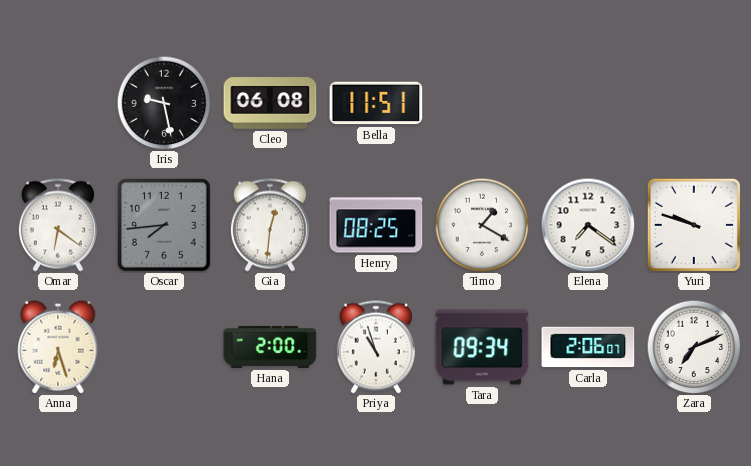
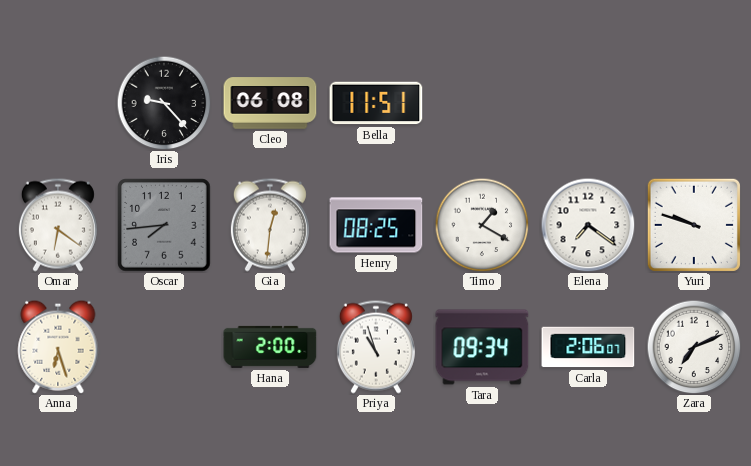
Iris: 9:28 -> 9:23
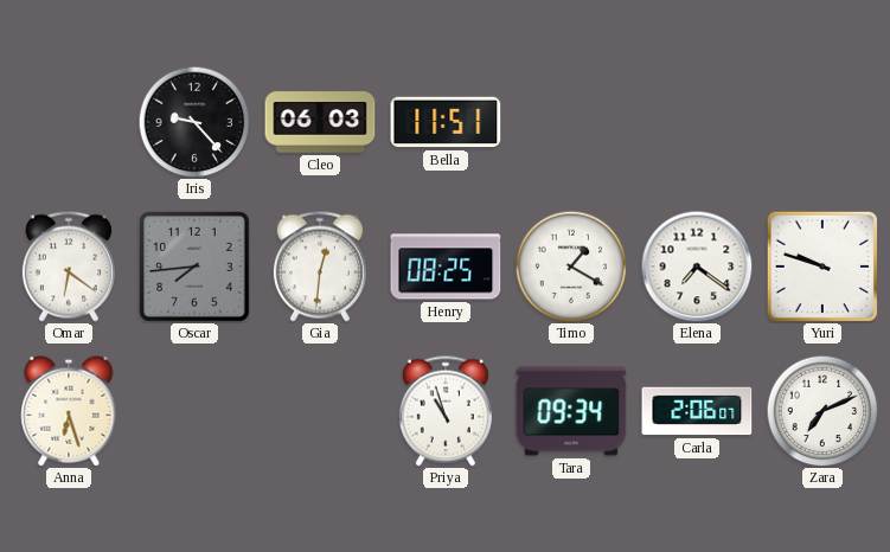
Cleo: 06:08 -> 06:03
Hana: 2:00 -> none
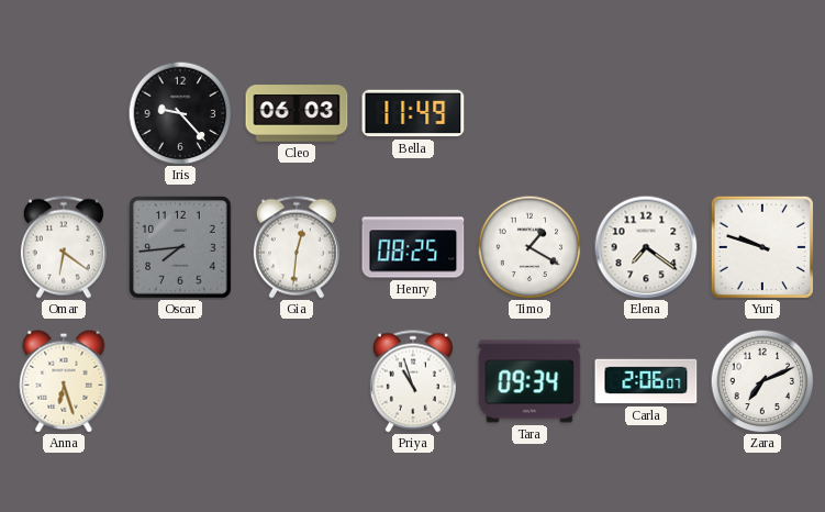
Bella: 11:51 -> 11:49
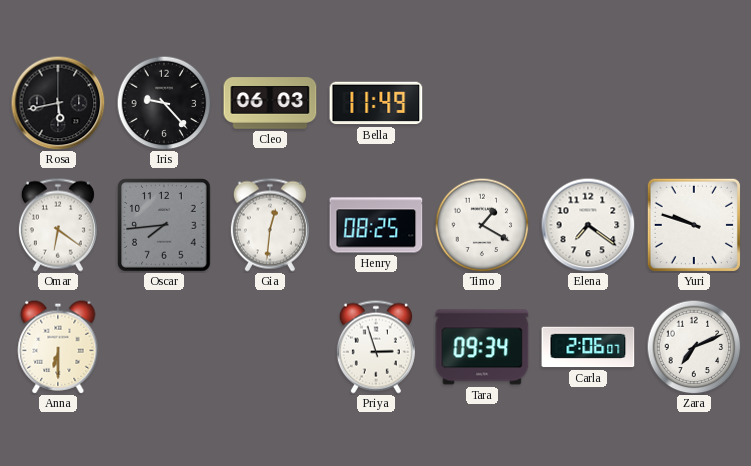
Rosa: none -> 5:43
Anna: 6:27 -> 6:30
Priya: 10:57 -> 2:57
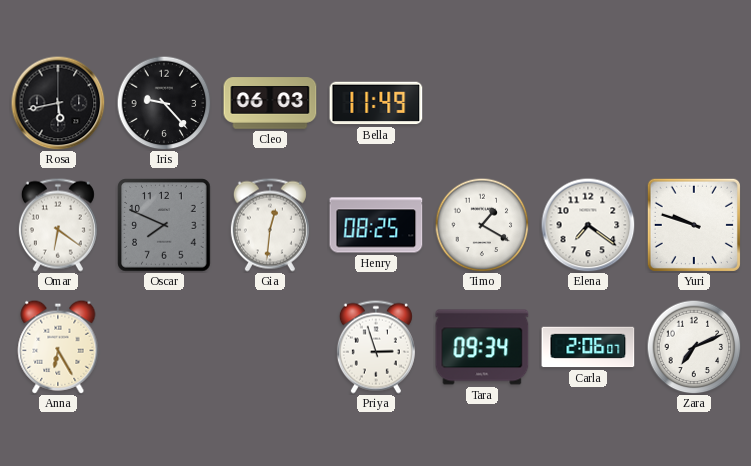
Oscar: 7:44 -> 7:49
Anna: 6:30 -> 6:25
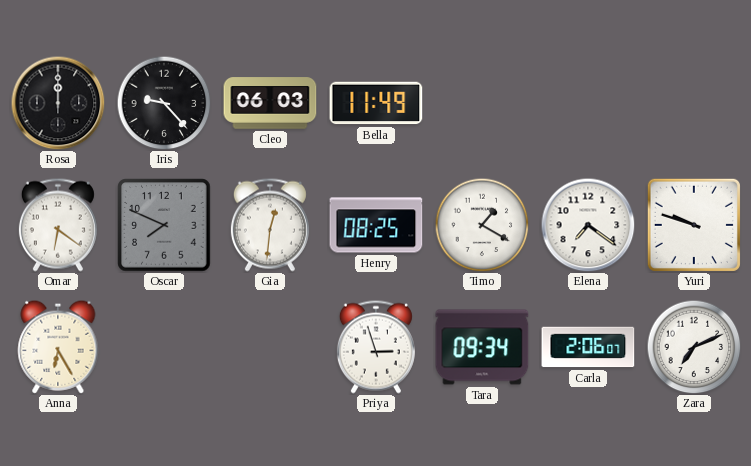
Rosa: 5:43 -> 12:00
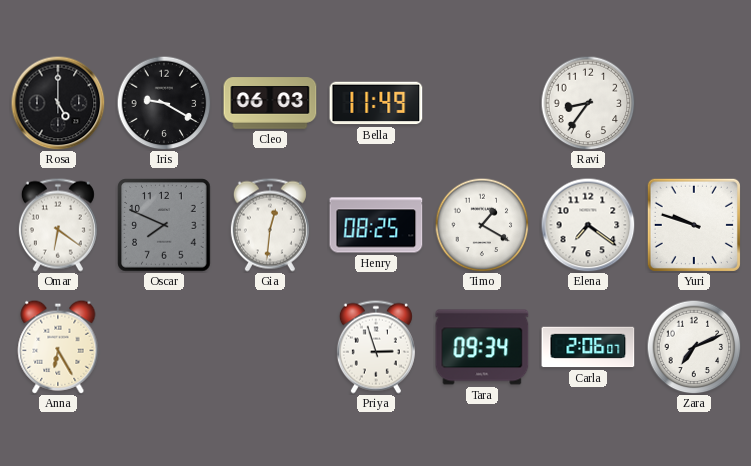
Rosa: 12:00 -> 5:00
Iris: 9:23 -> 9:20
Ravi: none -> 8:36
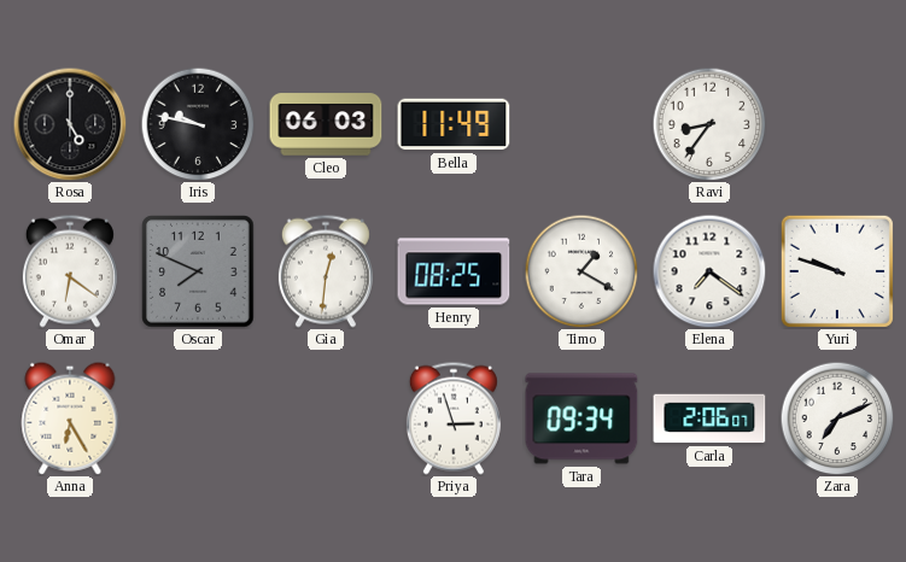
Iris: 9:20 -> 9:47
